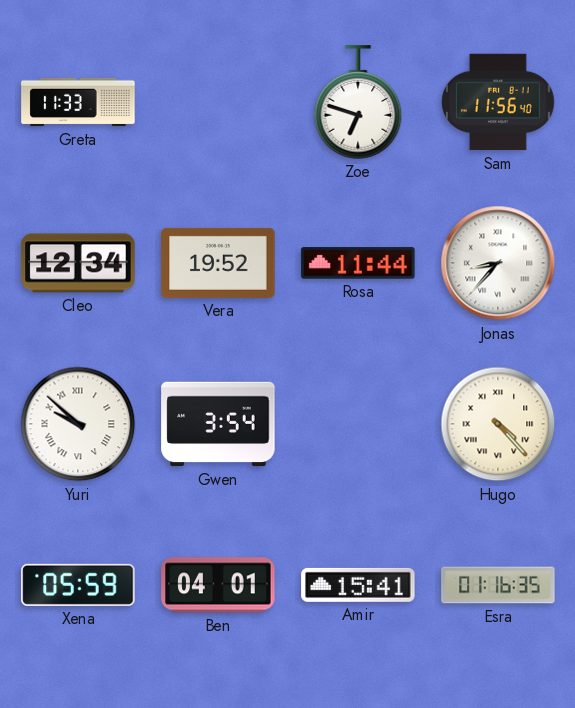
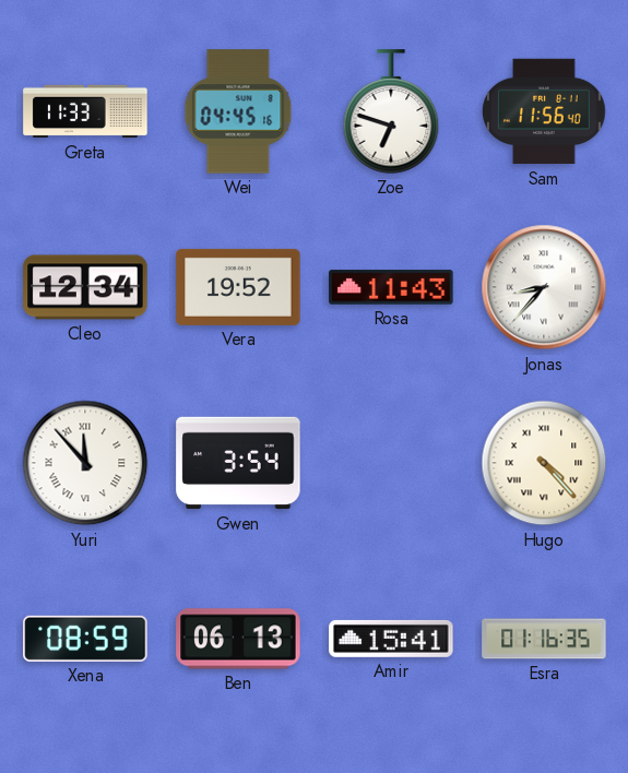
Wei: none -> 04:45
Rosa: 11:44 -> 11:43
Yuri: 9:52 -> 11:53
Xena: 05:59 -> 08:59
Ben: 04:01 -> 06:13
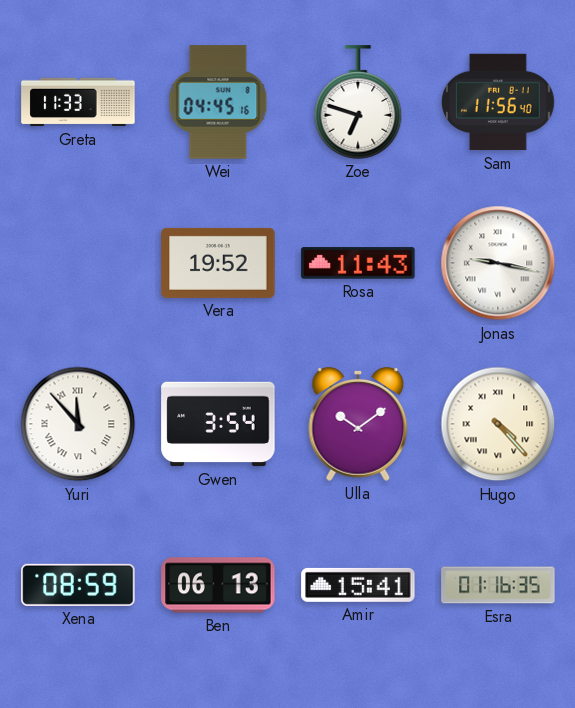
Cleo: 12:34 -> none
Jonas: 8:37 -> 9:17
Ulla: none -> 10:09
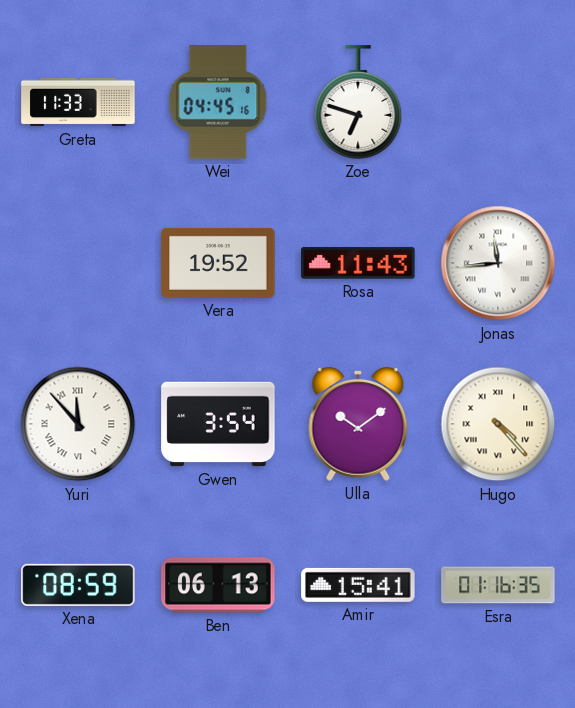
Sam: 11:56 -> none
Jonas: 9:17 -> 11:44
